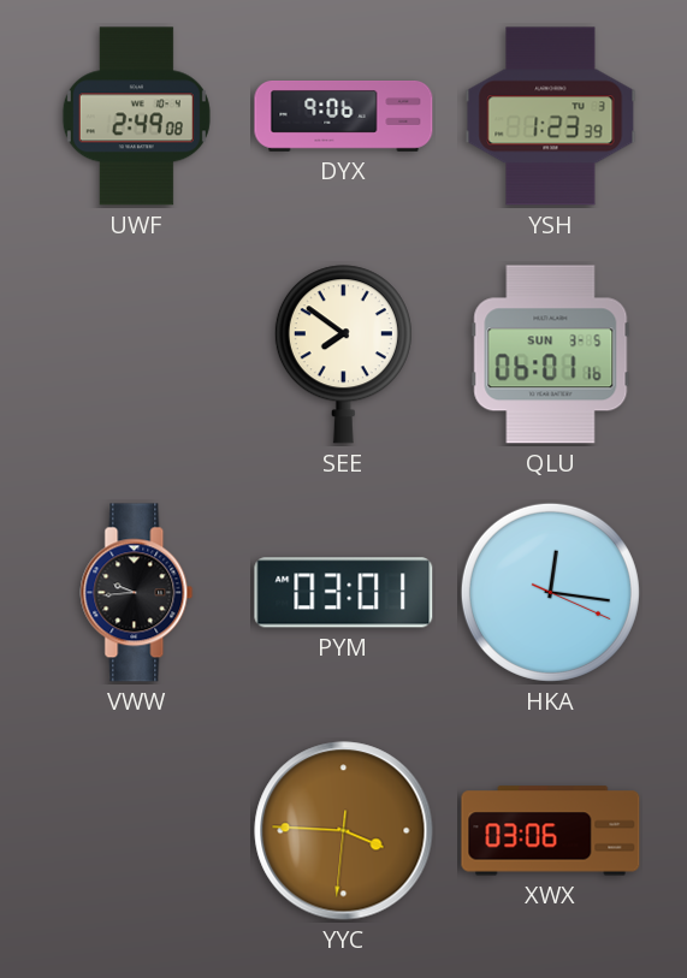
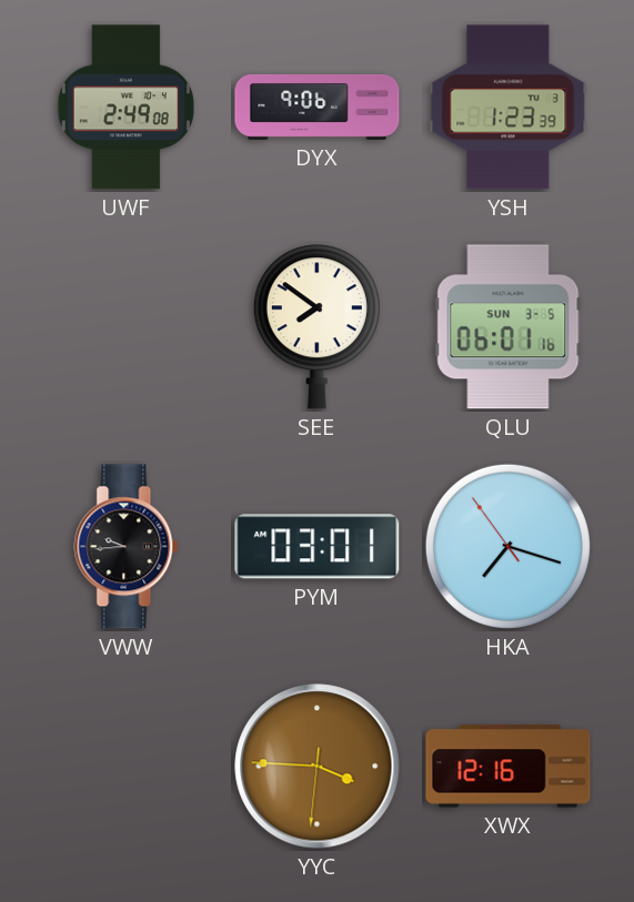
HKA: 12:16 -> 7:17
XWX: 03:06 -> 12:16
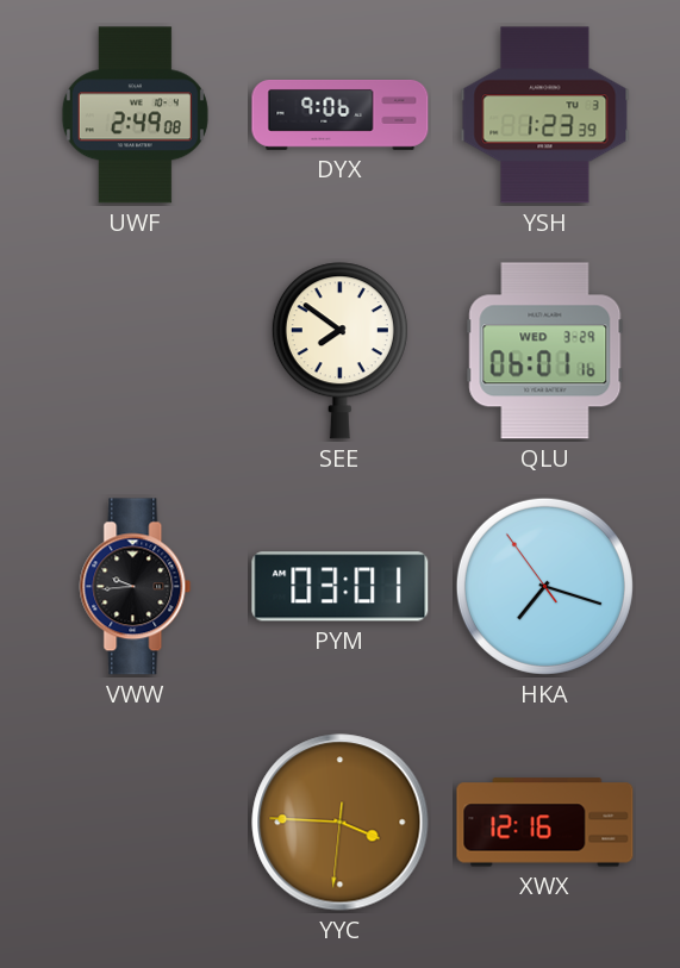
QLU date: SUN 3-5 -> WED 3-29
